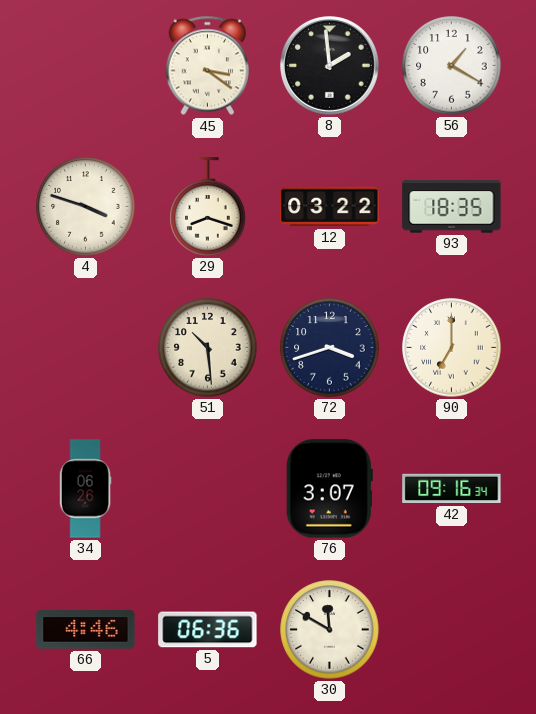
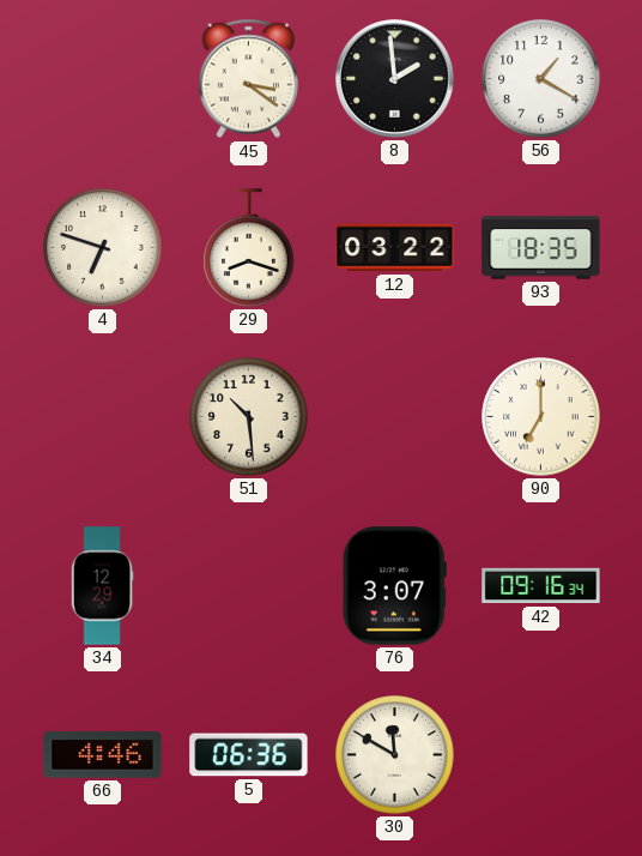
4: 3:48 -> 6:48
72: 3:42 -> none
34: 06:26 -> 12:29
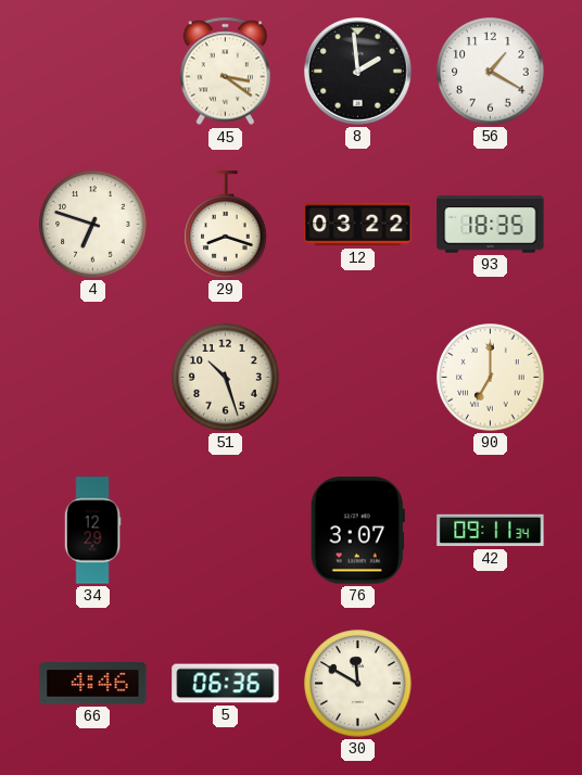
51: 10:29 -> 10:27
42: 09:16 -> 09:11
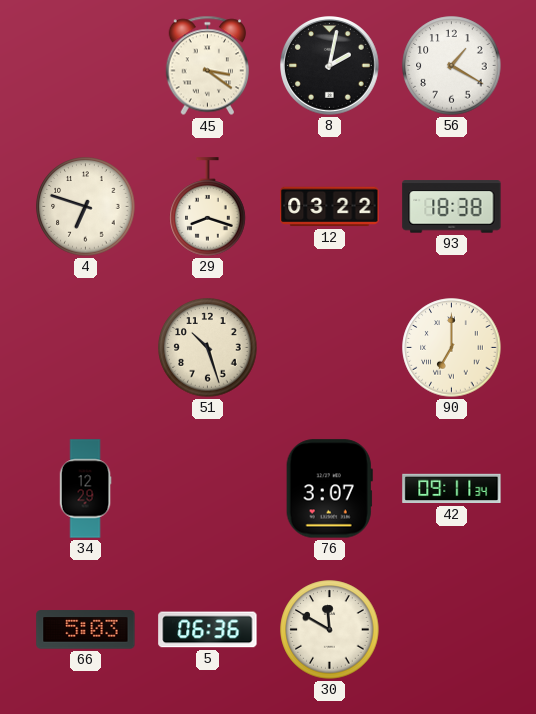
8: 1:59 -> 2:02
93: 18:35 -> 18:38
66: 4:46 -> 5:03
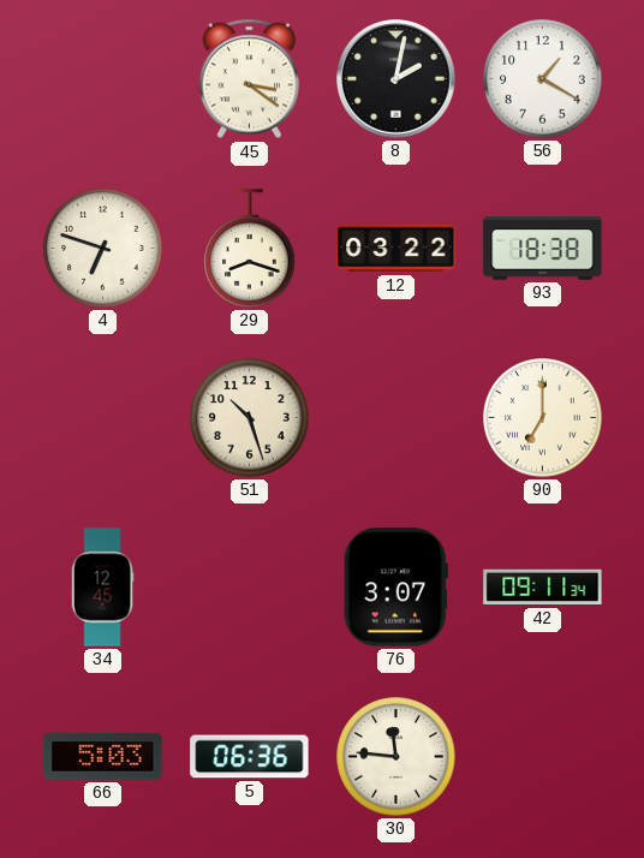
34: 12:29 -> 12:45
30: 11:50 -> 11:46
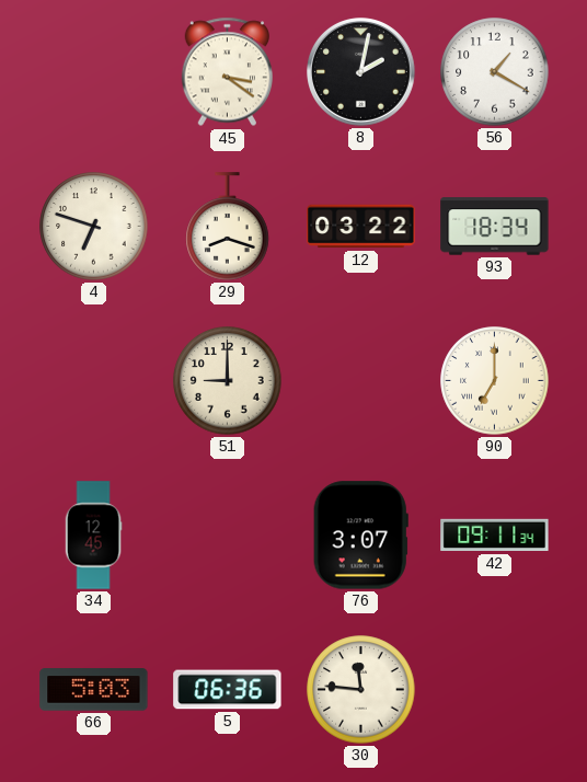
93: 18:38 -> 18:34
51: 10:27 -> 9:00
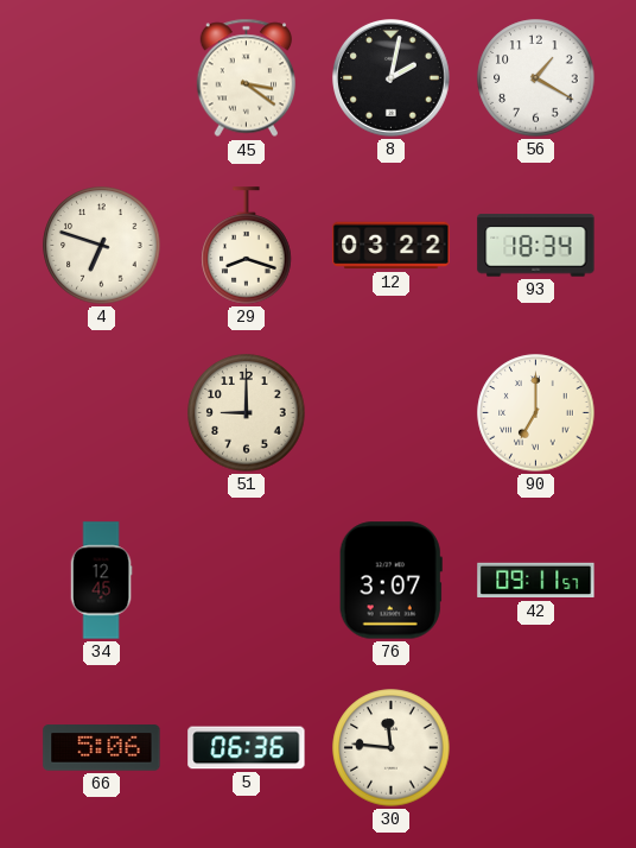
42: 09:11:34 -> 09:11:57
66: 5:03 -> 5:06
